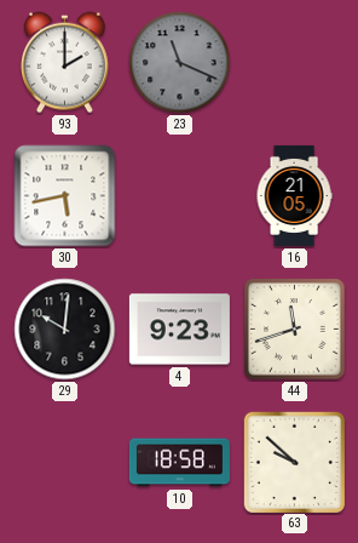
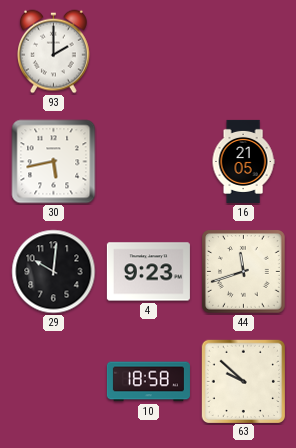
23: 11:19 -> none
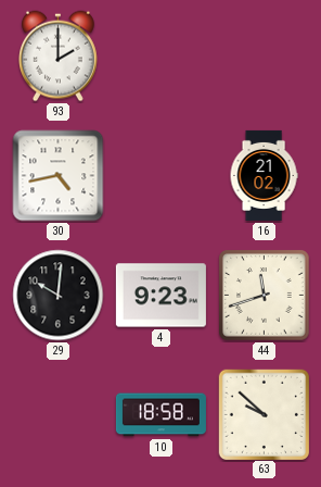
30: 5:43 -> 4:43
16: 21:05 -> 21:02
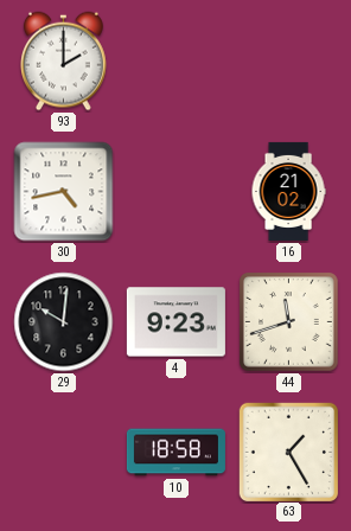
63: 9:52 -> 1:25
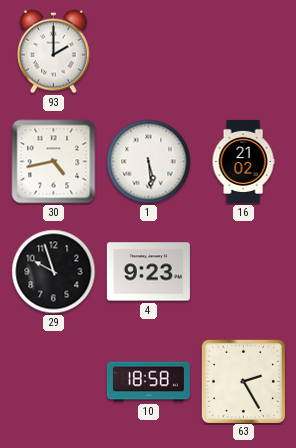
1: none -> 5:29
29: 10:01 -> 9:57
44: 11:42 -> none
63: 1:25 -> 2:25
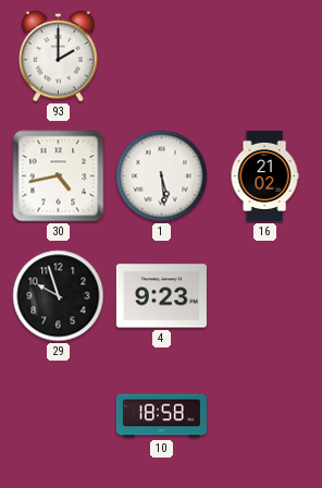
63: 2:25 -> none
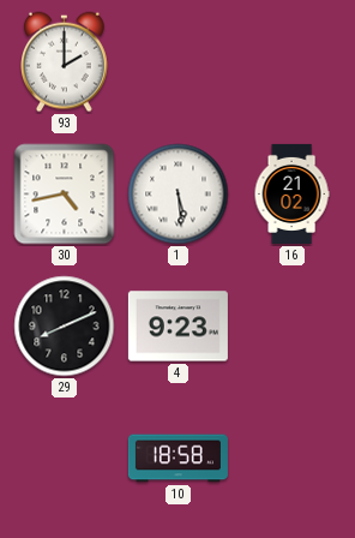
29: 9:57 -> 8:11
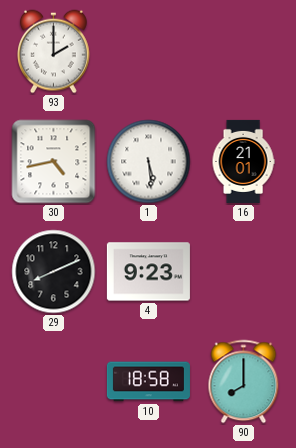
16: 21:02 -> 21:01
90: none -> 8:00
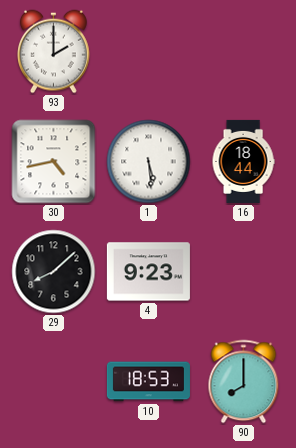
16: 21:01 -> 18:44
29: 8:11 -> 8:08
10: 18:58 -> 18:53
